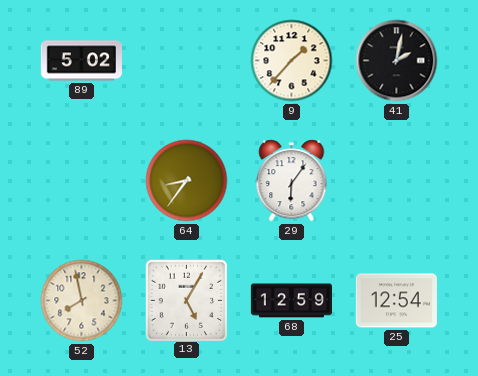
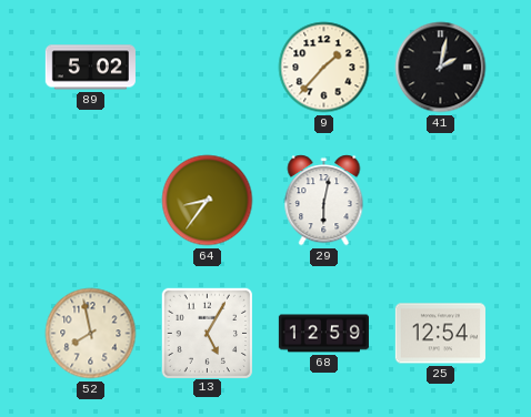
29: 6:06 -> 6:02
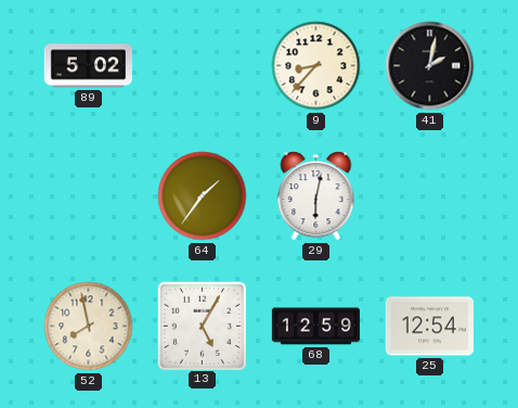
9: 1:37 -> 8:37
64: 8:36 -> 1:36
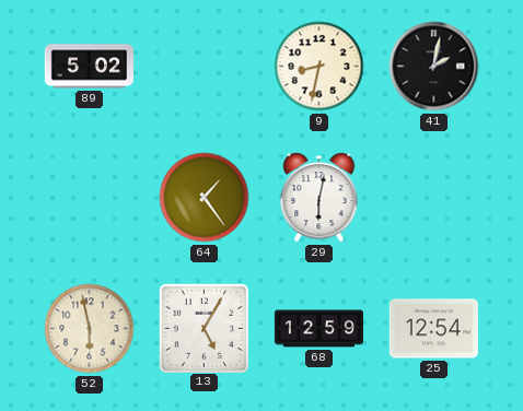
9: 8:37 -> 8:32
64: 1:36 -> 1:24
52: 7:58 -> 5:58
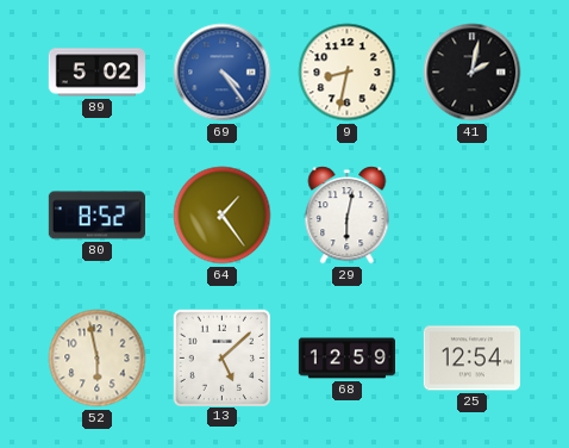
69: none -> 4:24
80: none -> 8:52
13: 5:05 -> 5:08
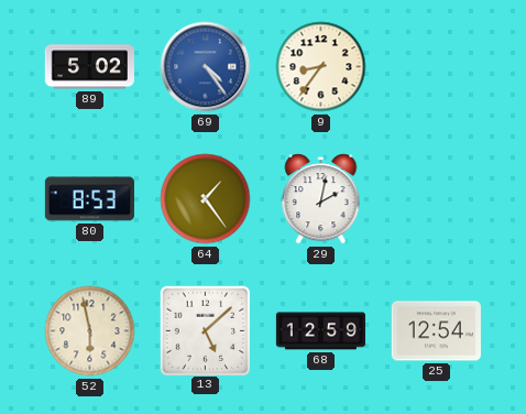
9: 8:32 -> 8:36
41: 2:02 -> none
80: 8:52 -> 8:53
29: 6:02 -> 2:02
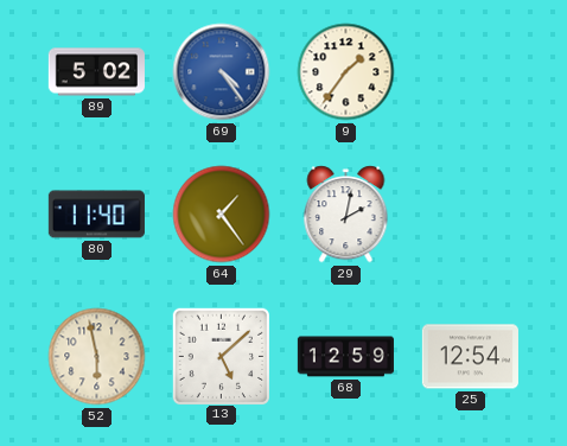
9: 8:36 -> 1:36
80: 8:53 -> 11:40
